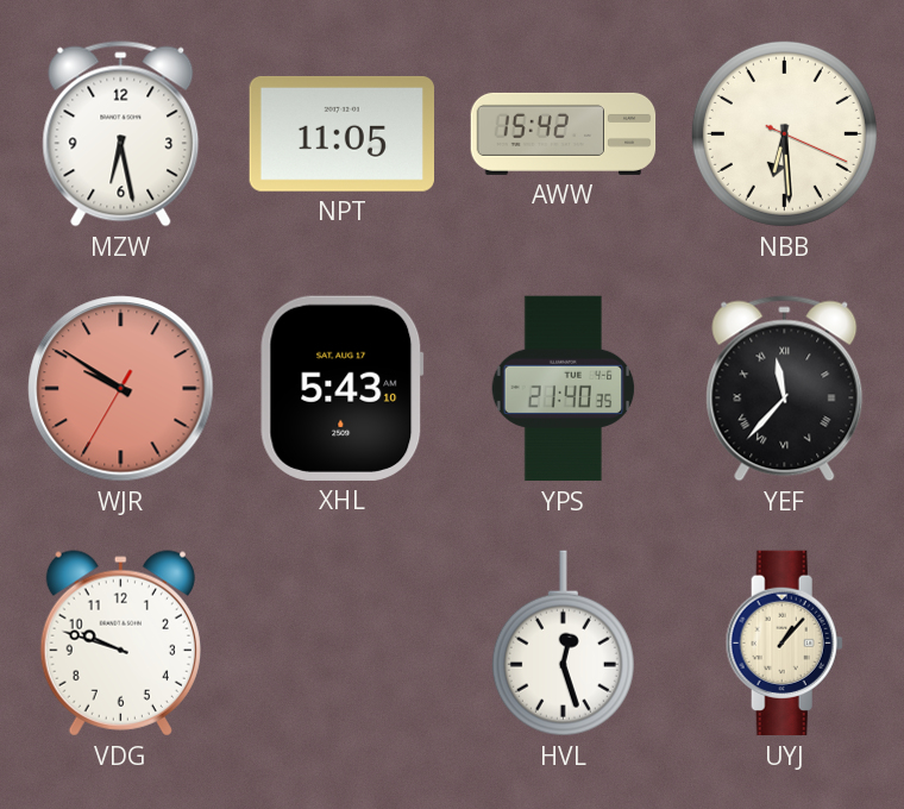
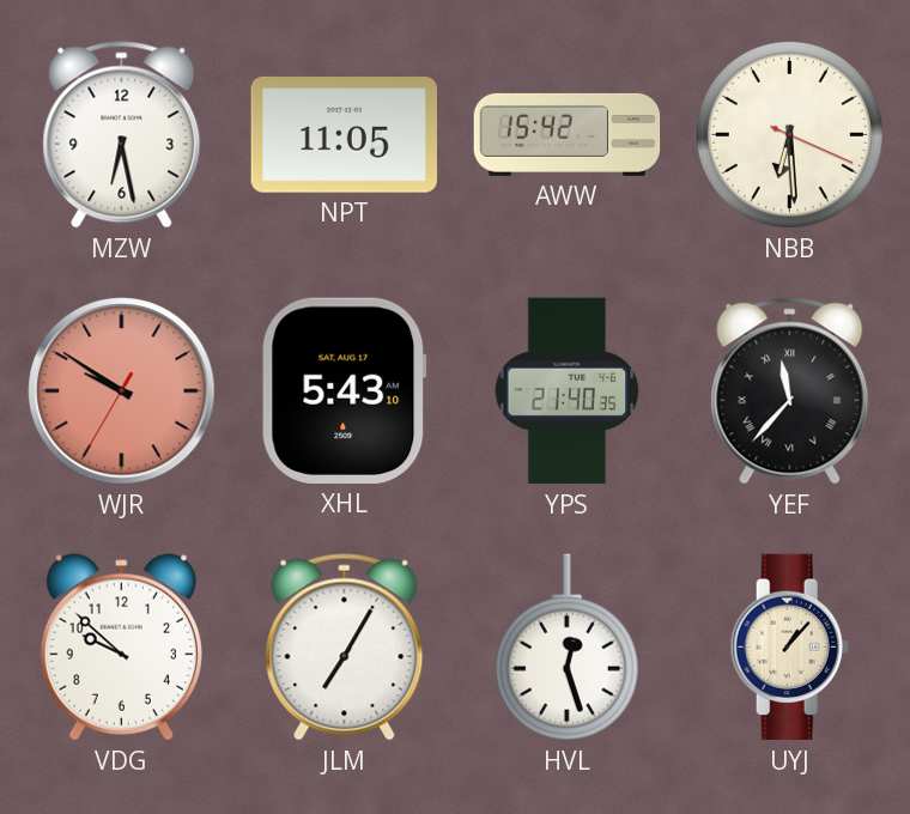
VDG: 9:48 -> 9:52
JLM: none -> 7:05
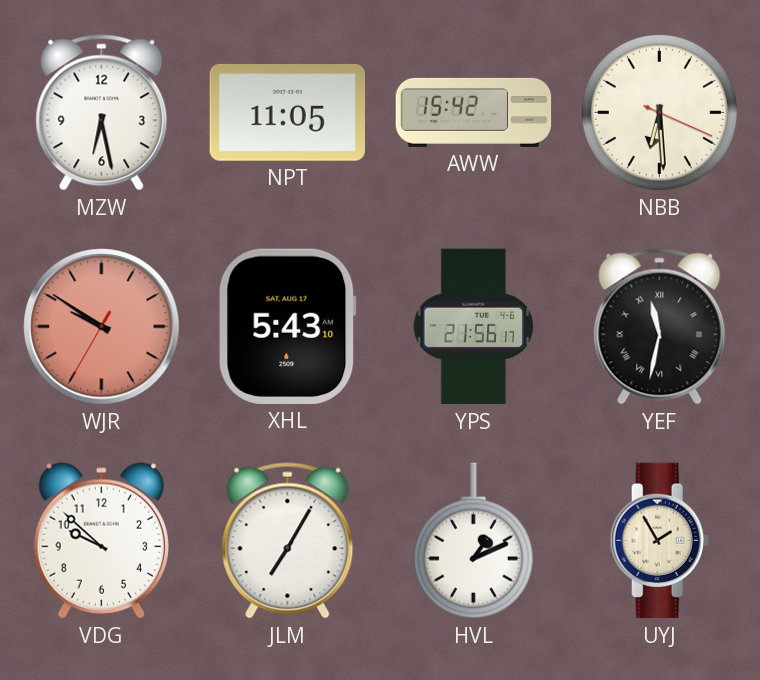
YPS: 21:40 -> 21:56
YEF: 11:37 -> 11:32
HVL: 12:27 -> 1:11
UYJ: 1:07 -> 1:55
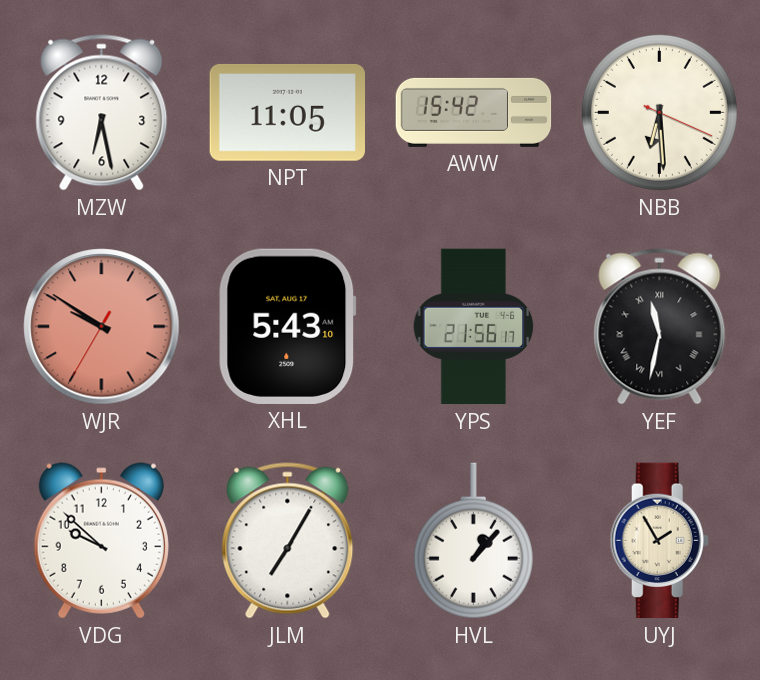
HVL: 1:11 -> 1:07
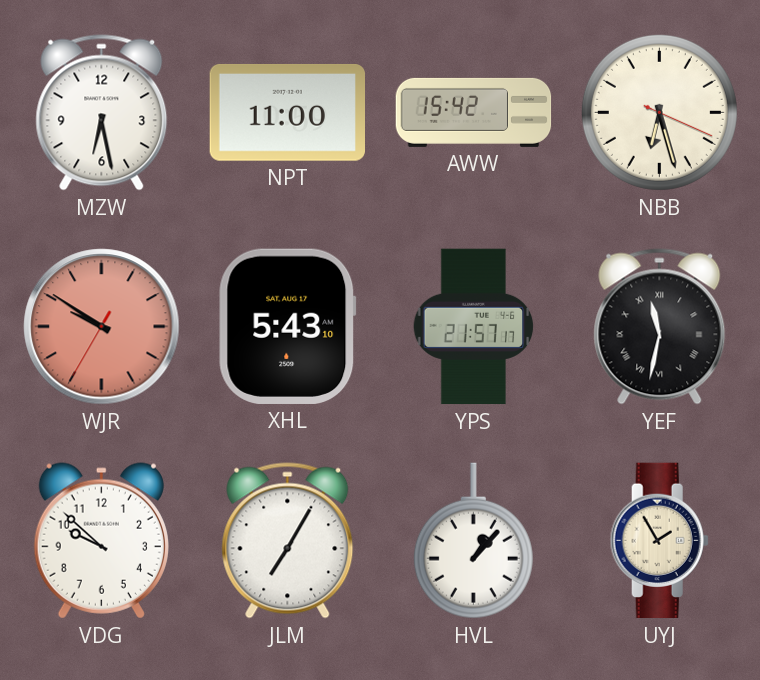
NPT: 11:05 -> 11:00
NBB: 6:29 -> 6:27
YPS: 21:56 -> 21:57
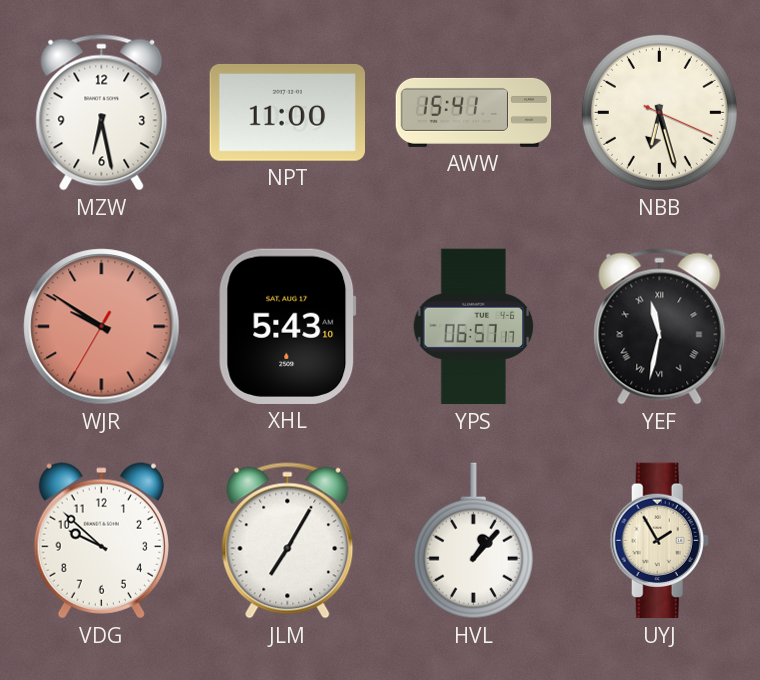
AWW: 15:42 -> 15:41
YPS: 21:57 -> 06:57
